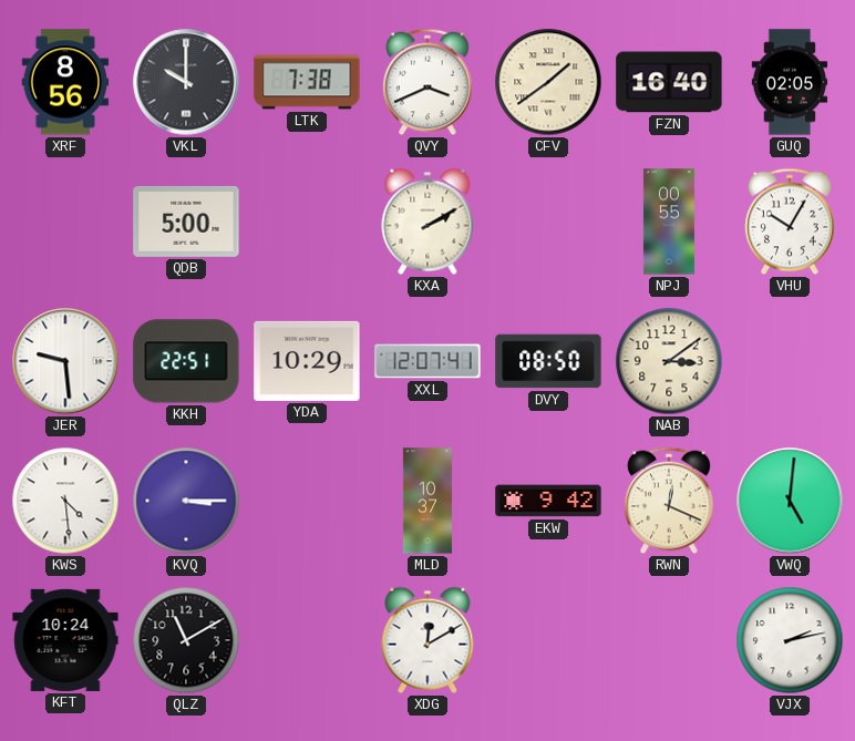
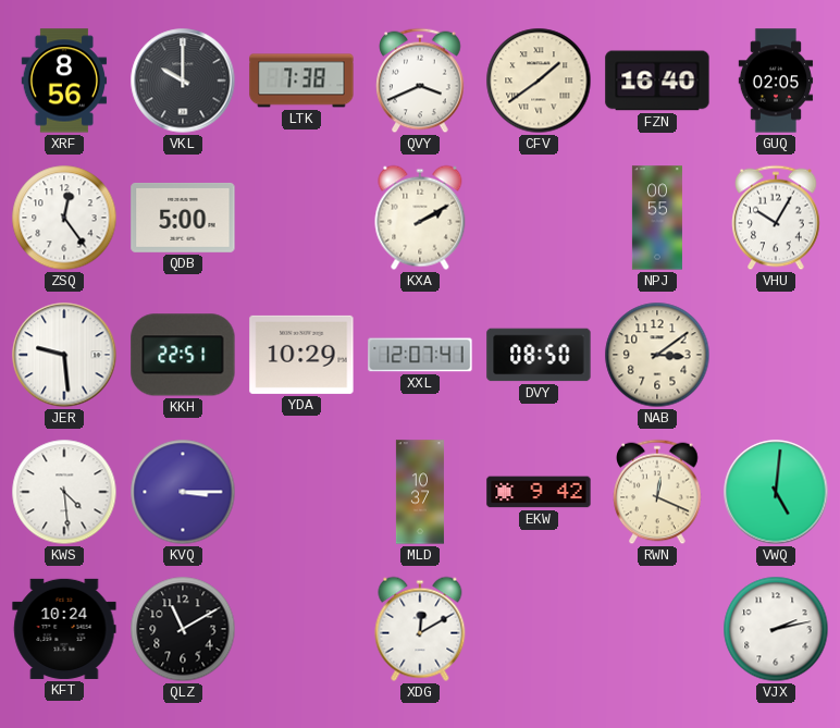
ZSQ: none -> 12:24
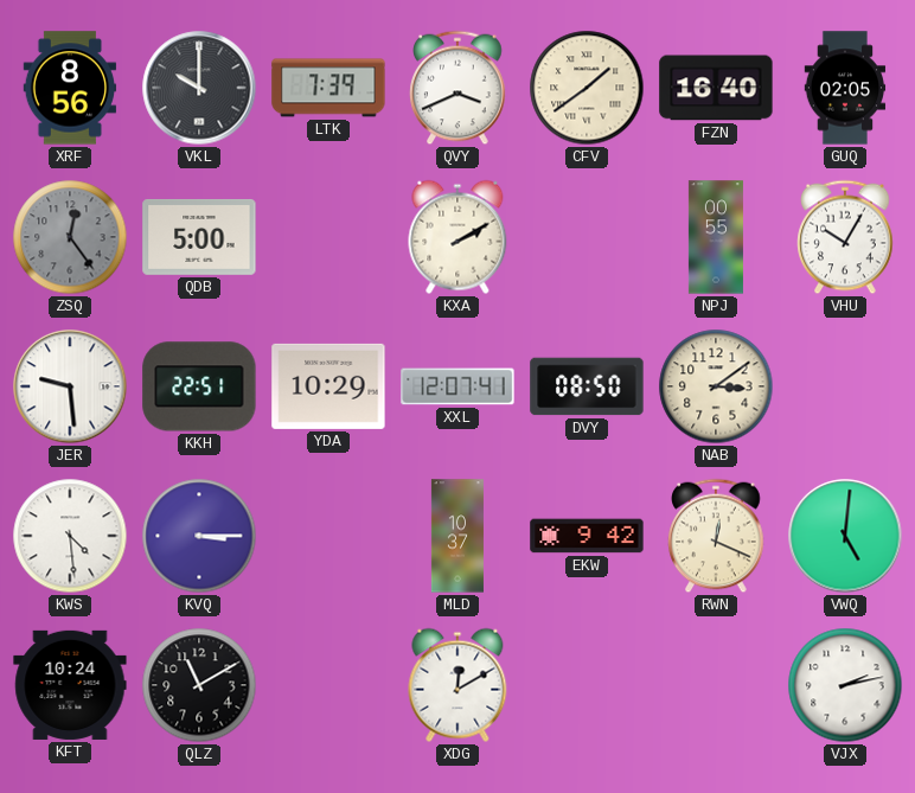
LTK: 7:38 -> 7:39
ZSQ dial: white -> grey
